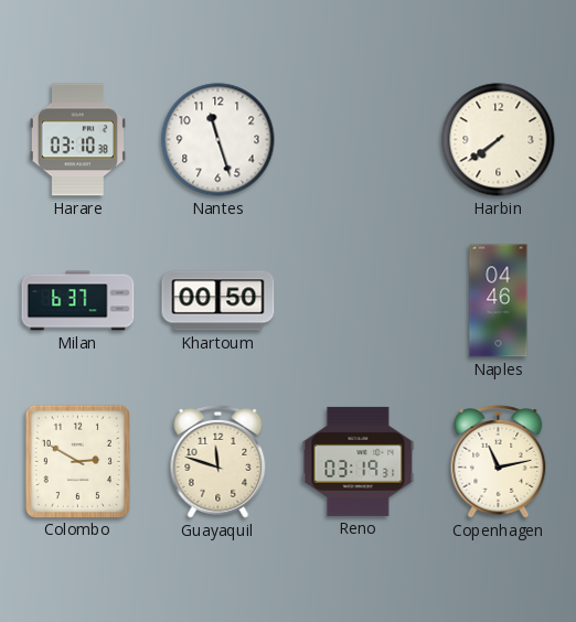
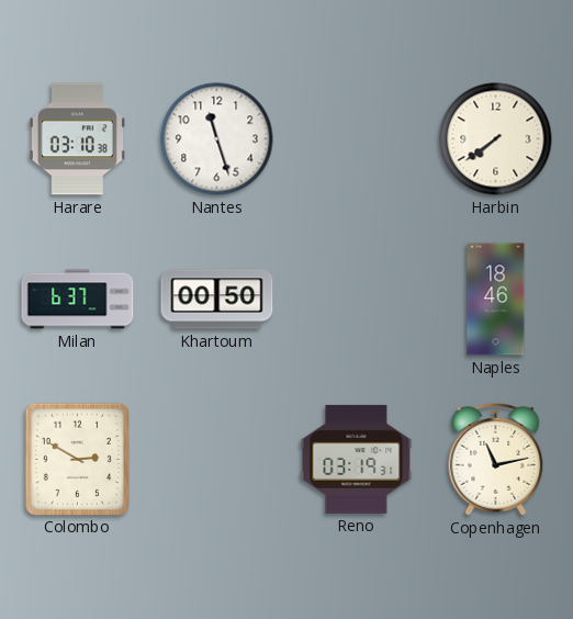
Naples: 04:46 -> 18:46
Guayaquil: 11:48 -> none
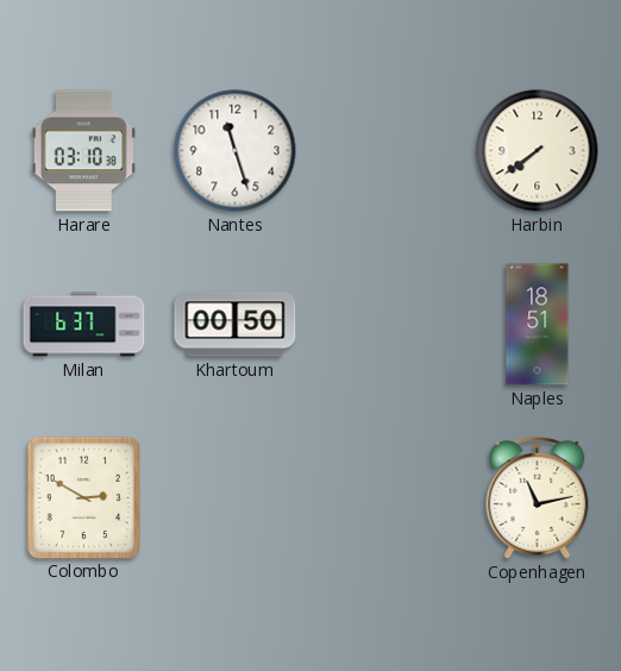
Naples: 18:46 -> 18:51
Reno: 03:19 -> none
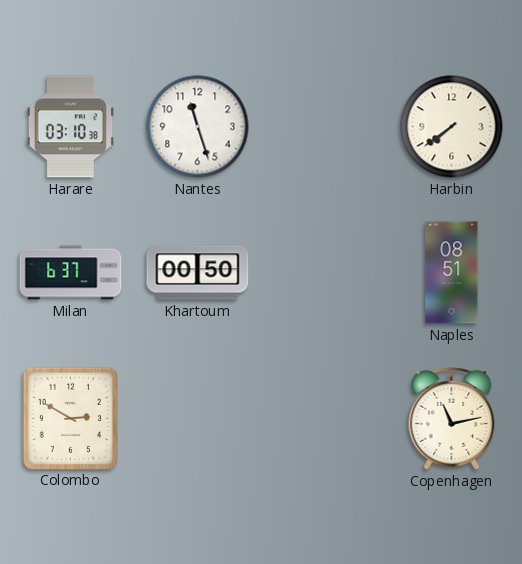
Naples: 18:51 -> 08:51
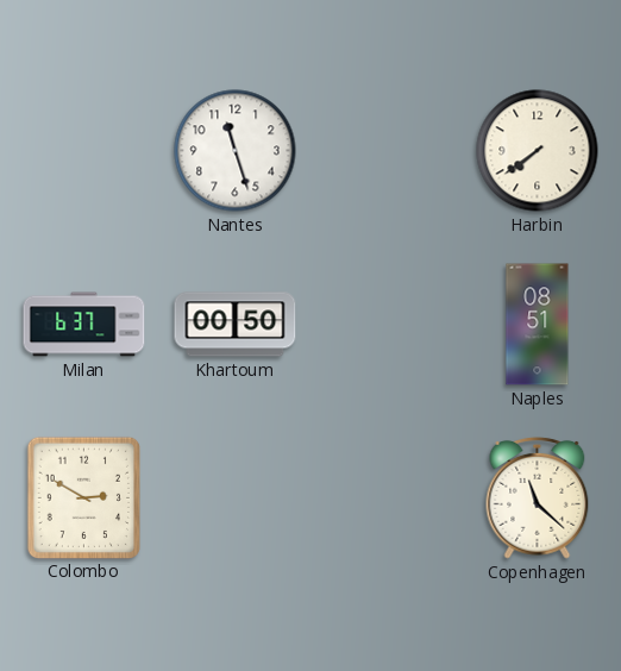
Harare: 03:10 -> none
Copenhagen: 11:13 -> 11:22
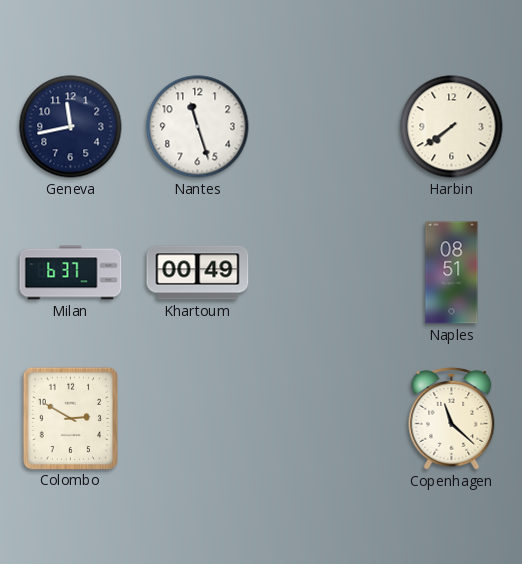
Geneva: none -> 11:43
Khartoum: 00:50 -> 00:49
